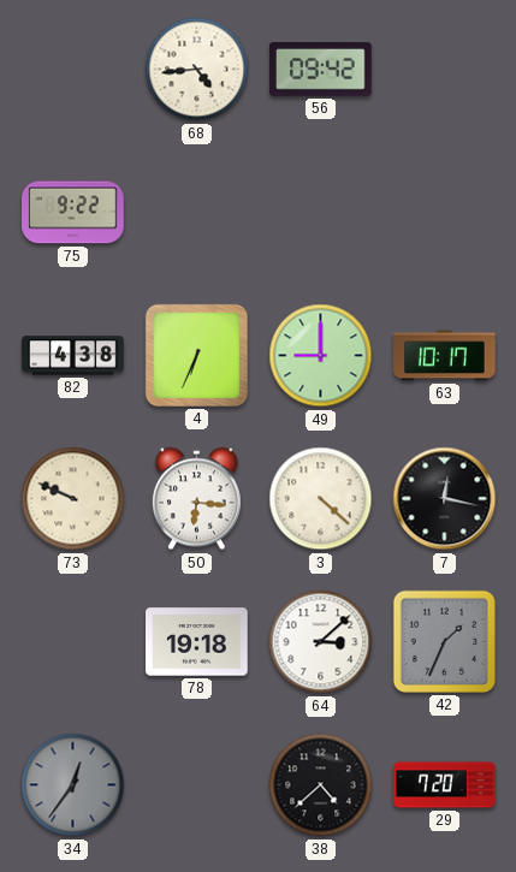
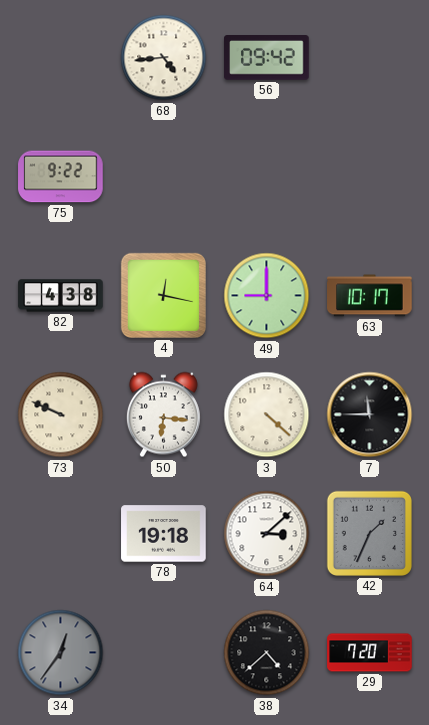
4: 6:34 -> 12:17
7: 12:17 -> 11:45
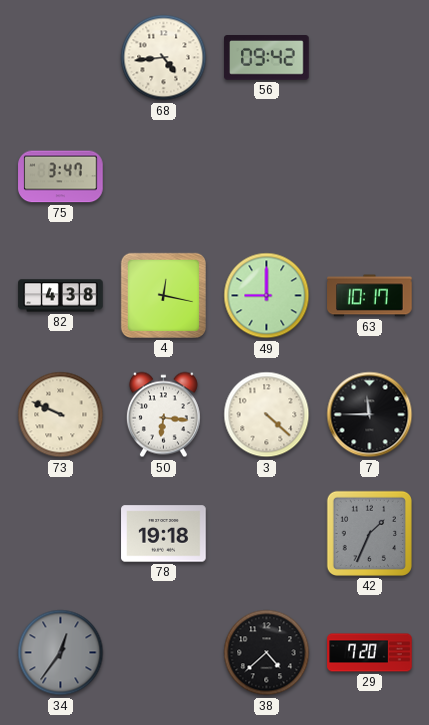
75: 9:22 -> 3:47
64: 3:08 -> none
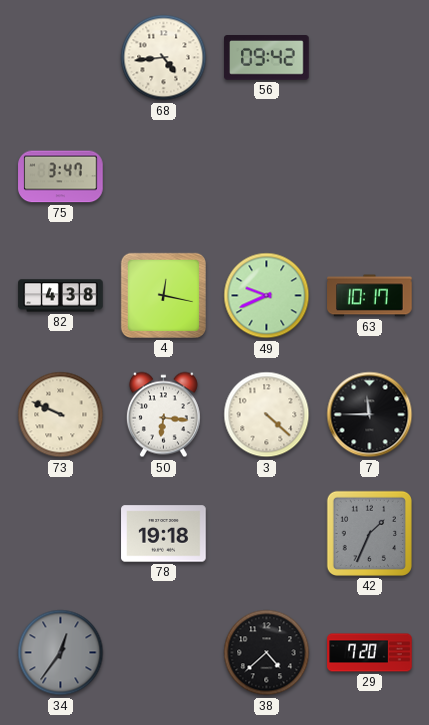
49: 9:00 -> 9:41
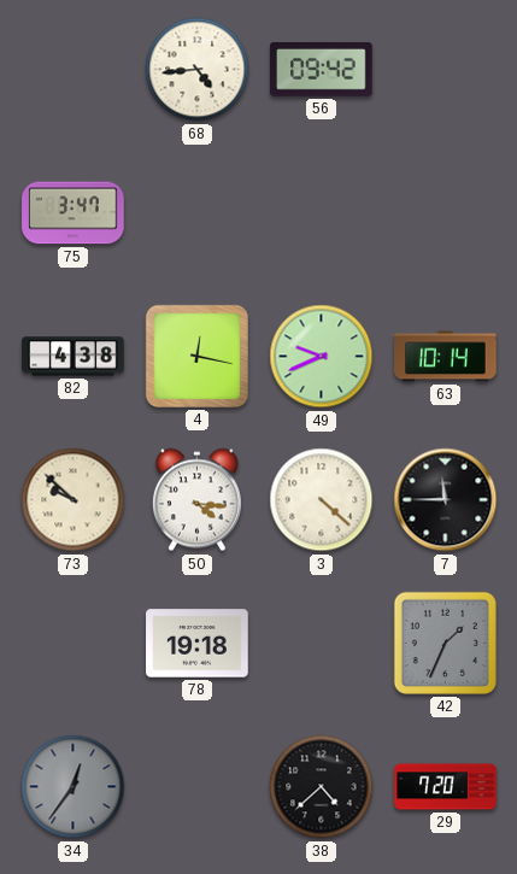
63: 10:17 -> 10:14
73: 9:49 -> 9:52
50: 6:16 -> 4:16
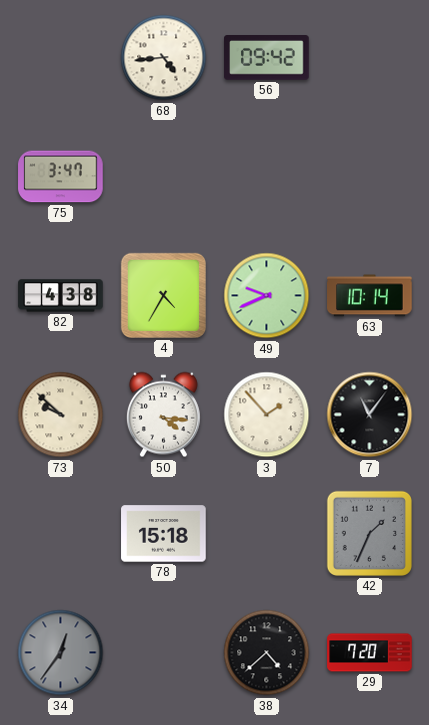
4: 12:17 -> 4:35
3: 4:22 -> 1:53
7: 11:45 -> 11:06
78: 19:18 -> 15:18
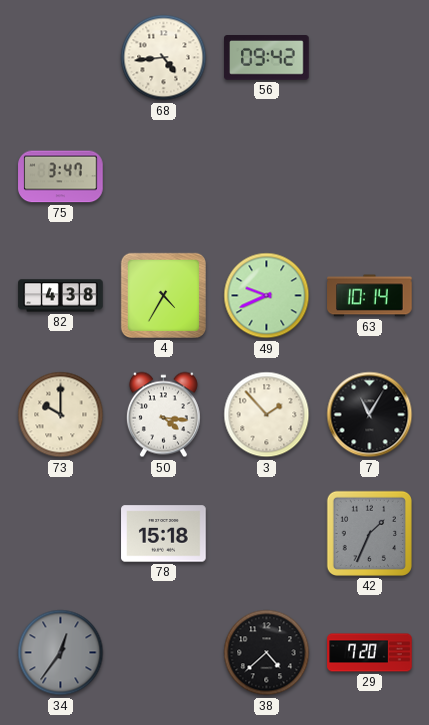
73: 9:52 -> 10:00
7: 11:06 -> 11:05
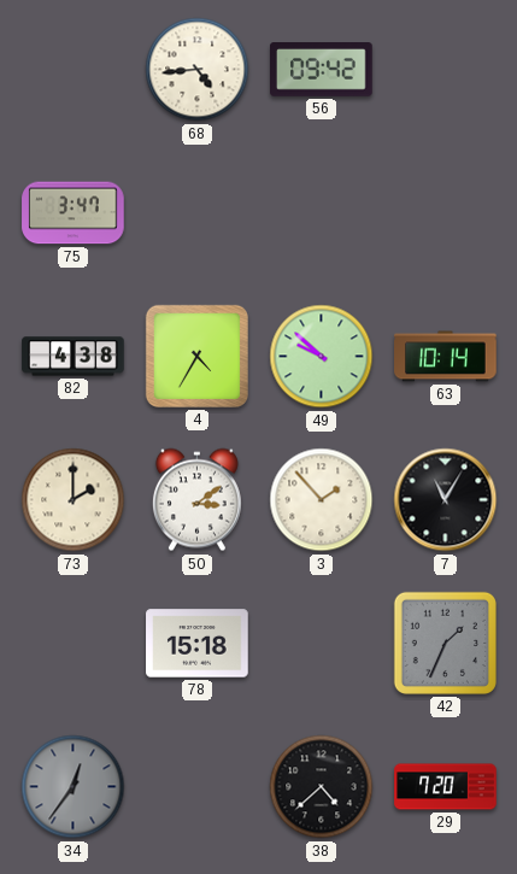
49: 9:41 -> 9:52
73: 10:00 -> 2:00
50: 4:16 -> 3:09
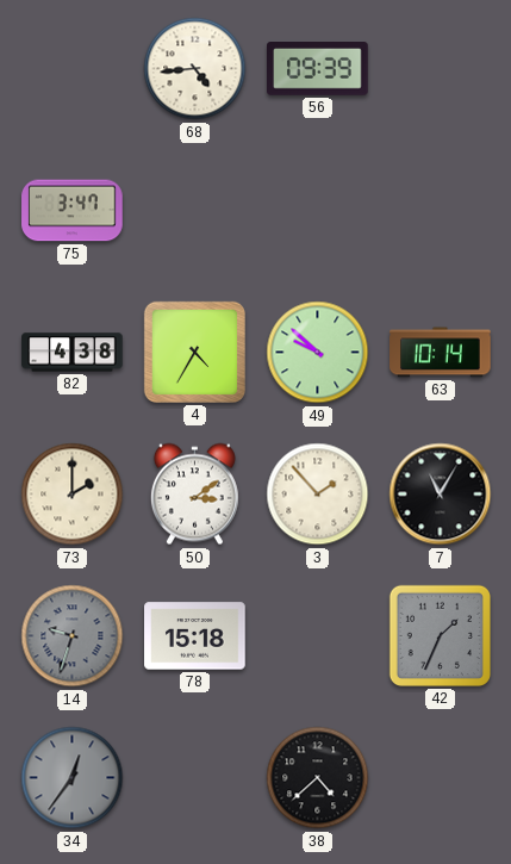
56: 09:42 -> 09:39
14: none -> 9:33
29: 7:20 -> none
